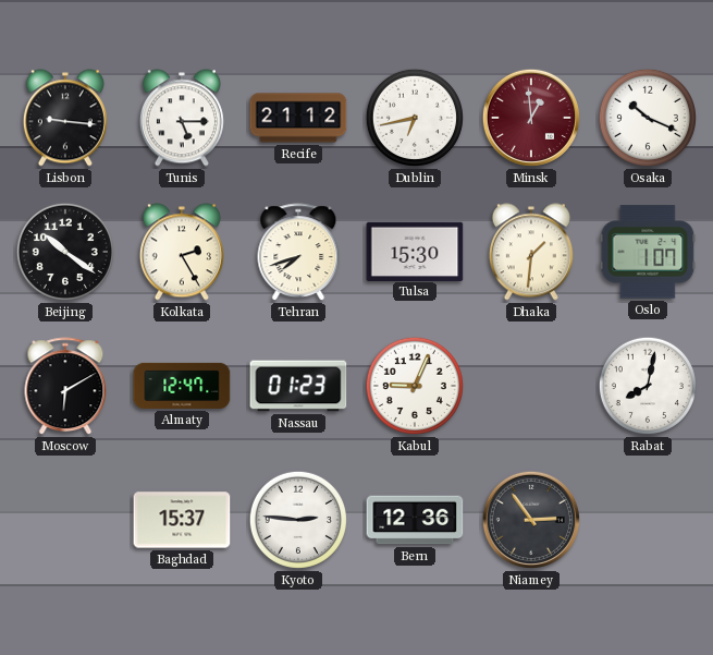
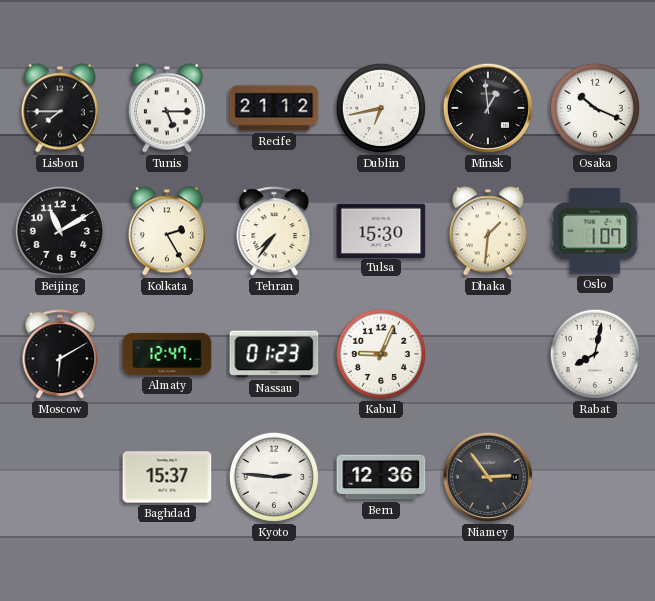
Lisbon: 9:16 -> 7:45
Minsk dial: burgundy -> black
Beijing: 10:21 -> 11:10
Tehran: 7:42 -> 7:36
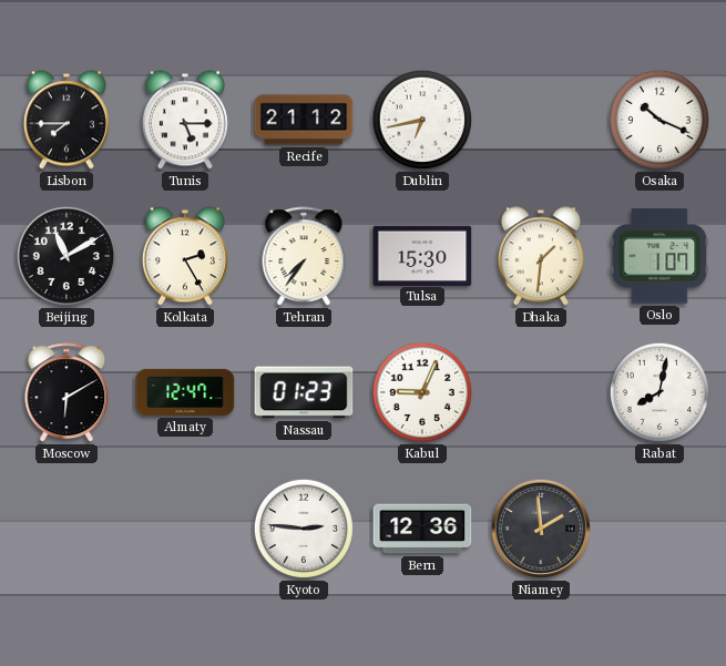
Minsk: 12:59 -> none
Baghdad: 15:37 -> none
Niamey: 2:54 -> 1:59
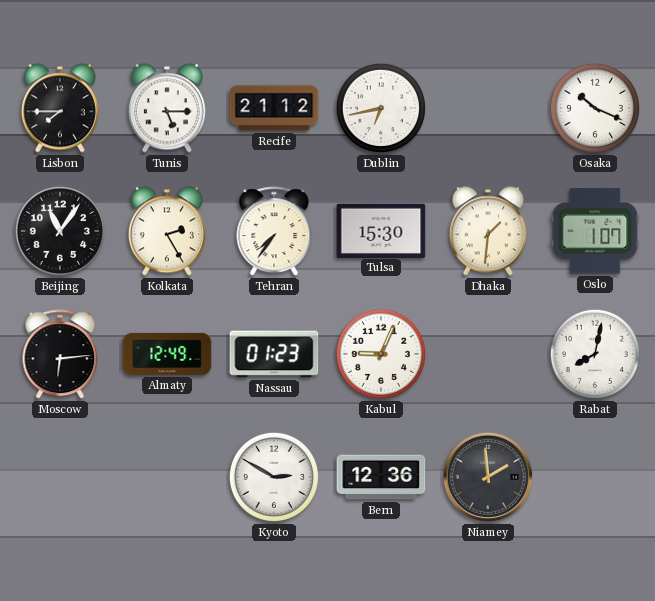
Beijing: 11:10 -> 11:06
Moscow: 6:10 -> 6:14
Almaty: 12:47 -> 12:49
Kyoto: 2:46 -> 2:50
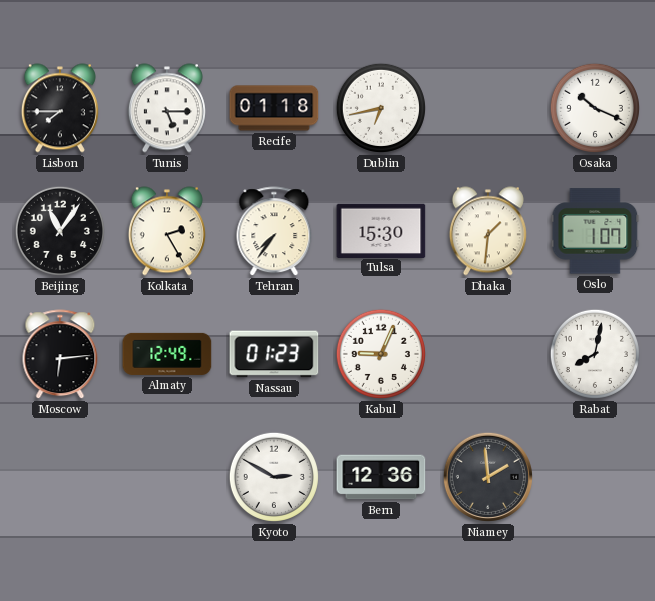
Recife: 21:12 -> 01:18
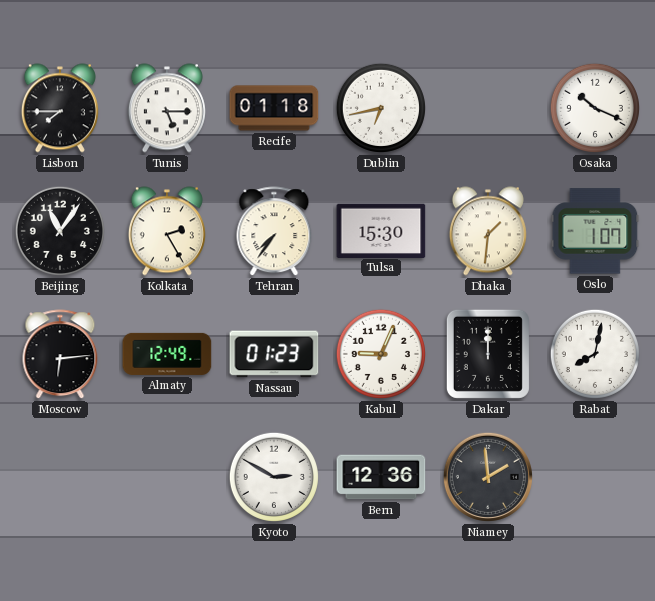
Dakar: none -> 12:00
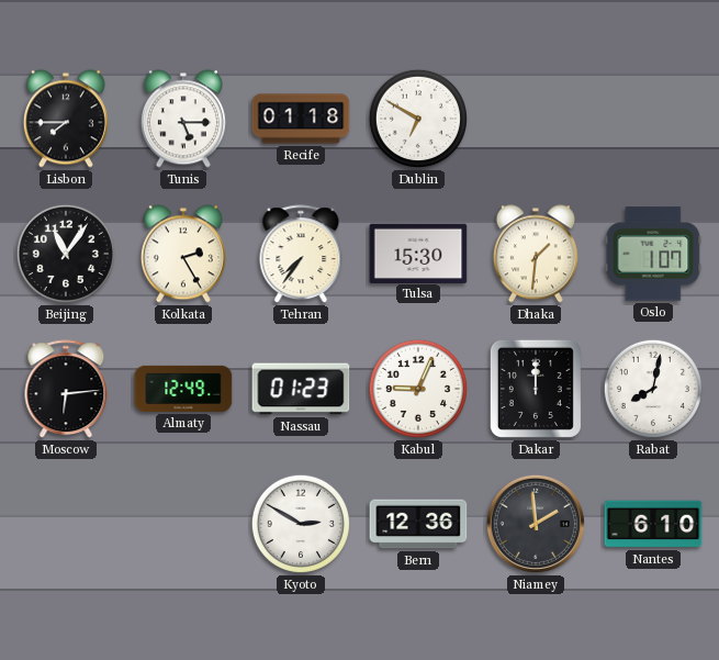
Dublin: 6:43 -> 6:50
Osaka: 10:19 -> none
Nantes: none -> 6:10
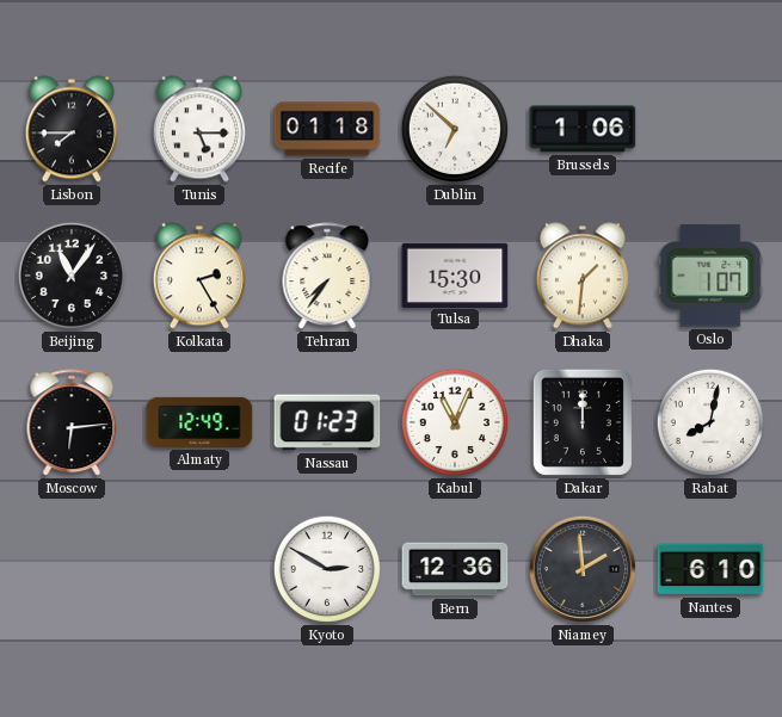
Dublin: 6:50 -> 6:52
Brussels: none -> 1:06
Kabul: 9:04 -> 11:04
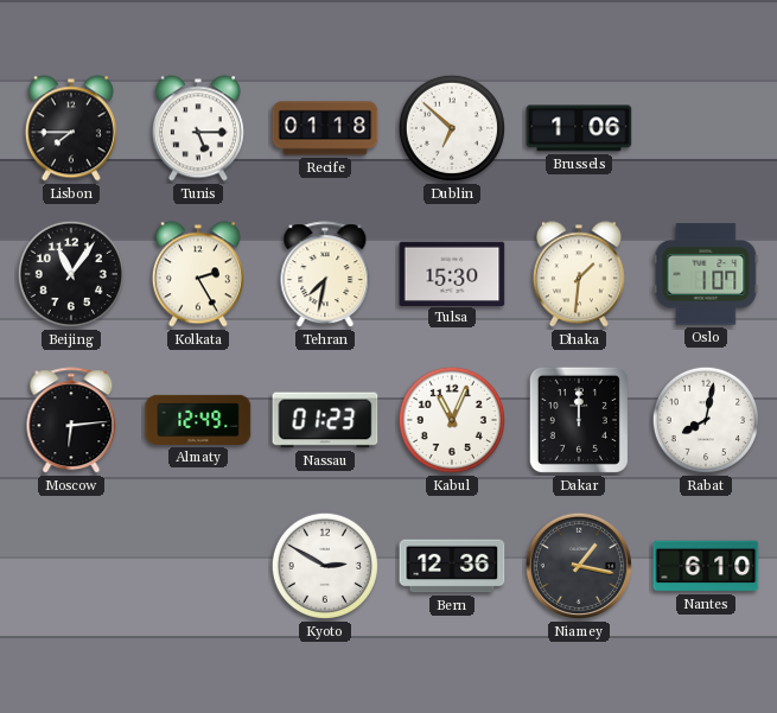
Tehran: 7:36 -> 7:32
Niamey: 1:59 -> 1:17
